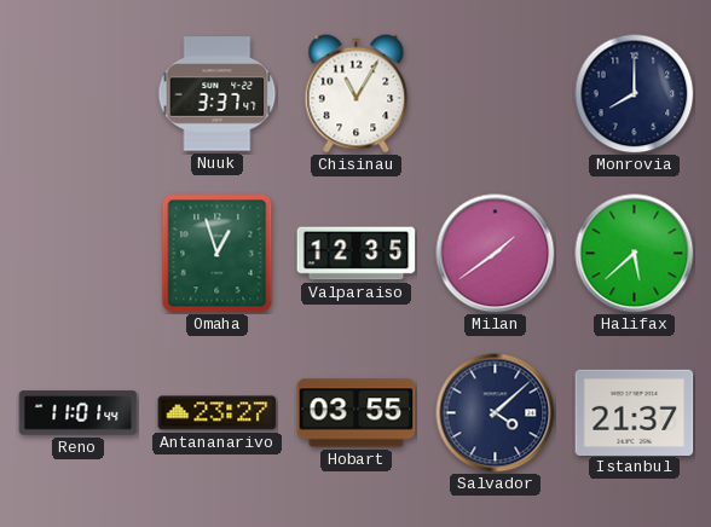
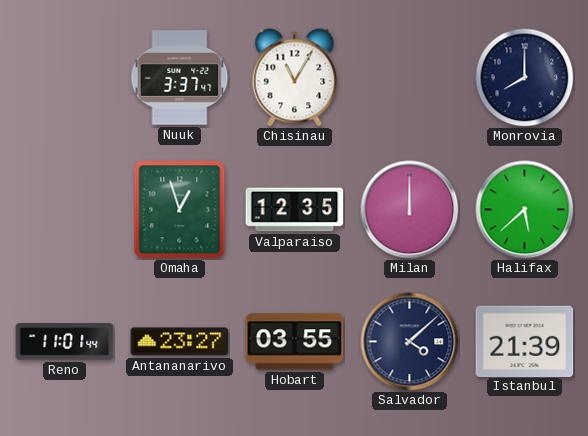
Milan: 1:39 -> 12:00
Istanbul: 21:37 -> 21:39
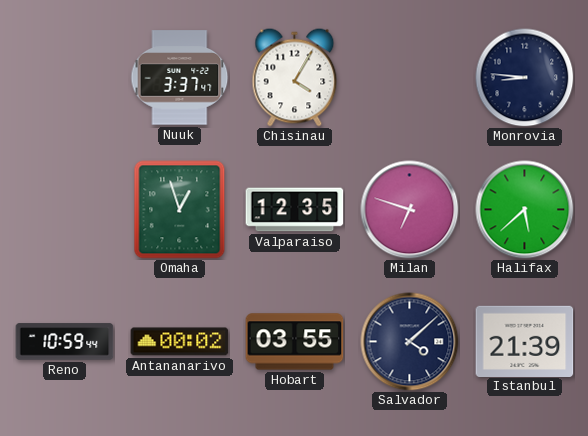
Chisinau: 11:05 -> 4:05
Monrovia: 8:00 -> 8:46
Milan: 12:00 -> 6:48
Reno: 11:01 -> 10:59
Antananarivo: 23:27 -> 00:02
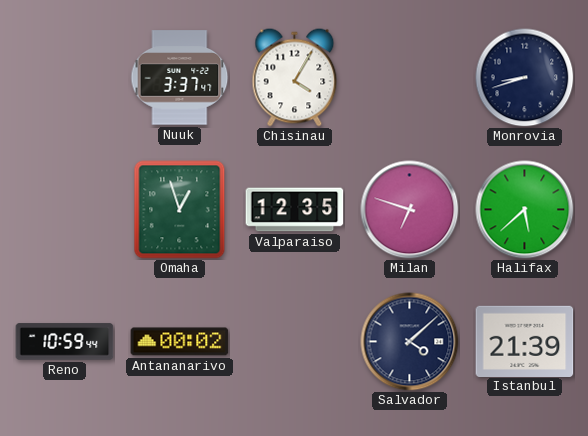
Monrovia: 8:46 -> 8:42
Hobart: 03:55 -> none
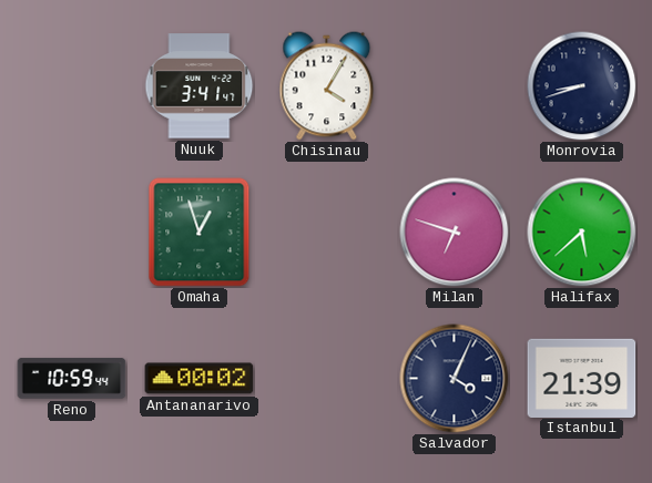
Nuuk: 3:37 -> 3:41
Valparaiso: 12:35 -> none
Salvador: 4:08 -> 4:04
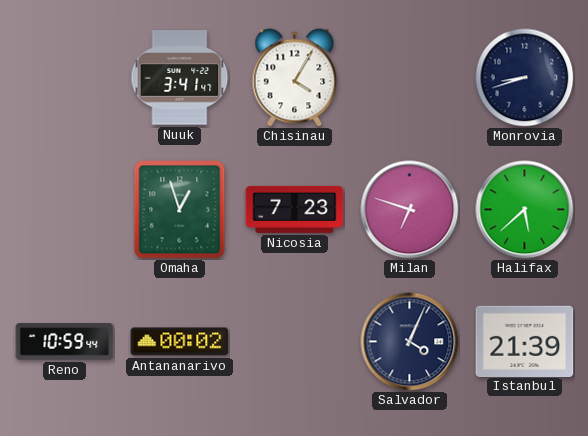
Nicosia: none -> 7:23
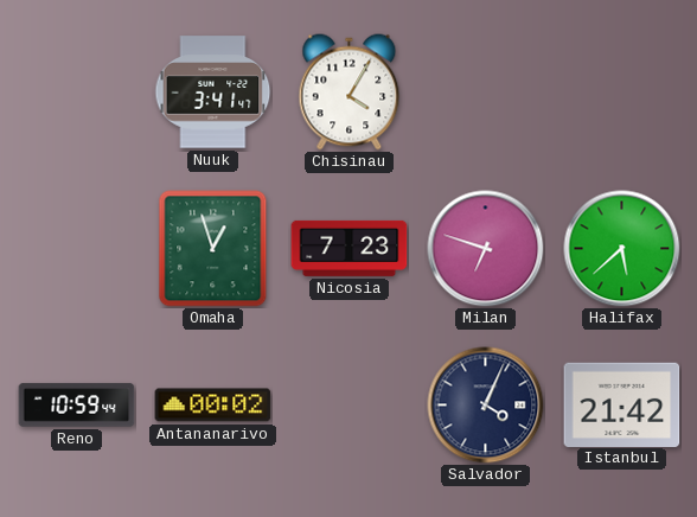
Monrovia: 8:42 -> none
Istanbul: 21:39 -> 21:42
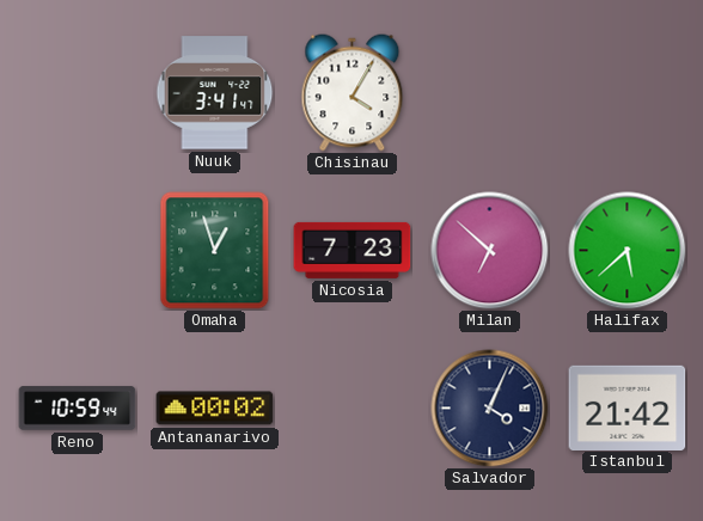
Milan: 6:48 -> 6:52
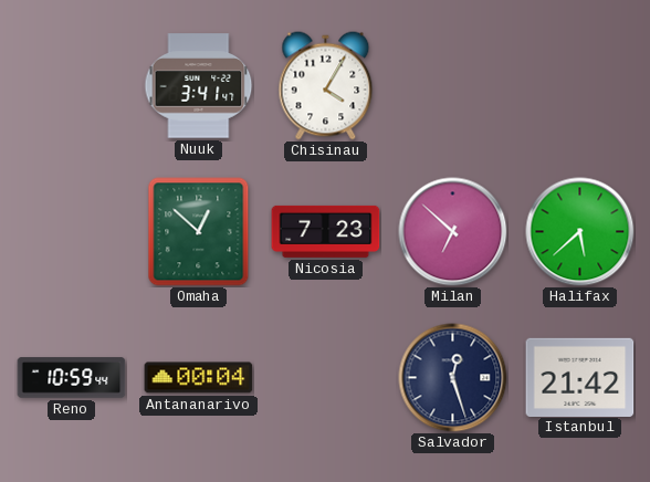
Omaha: 12:57 -> 12:52
Antananarivo: 00:02 -> 00:04
Salvador: 4:04 -> 12:27
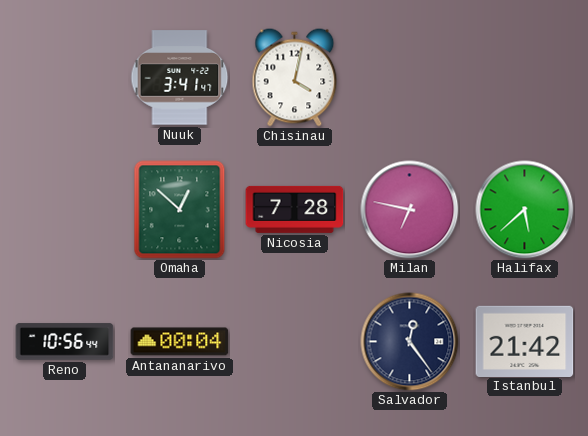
Chisinau: 4:05 -> 4:02
Nicosia: 7:23 -> 7:28
Milan: 6:52 -> 6:47
Reno: 10:59 -> 10:56
Salvador: 12:27 -> 12:24
